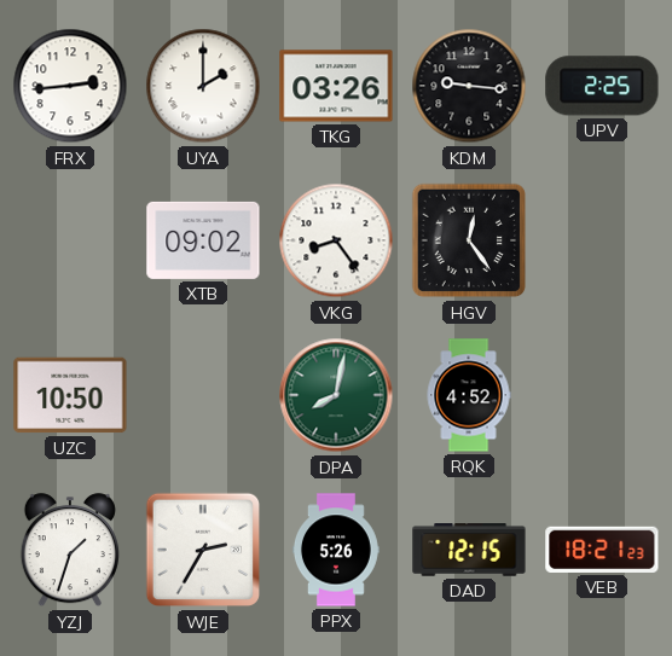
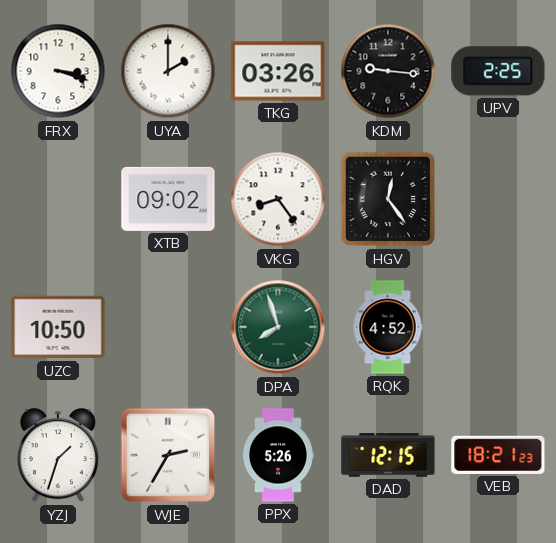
FRX: 2:44 -> 3:18
DPA: 8:02 -> 7:57
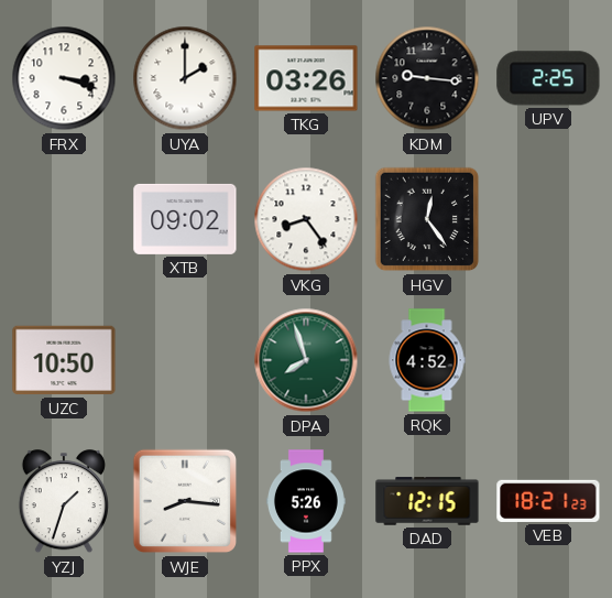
WJE: 2:35 -> 8:16
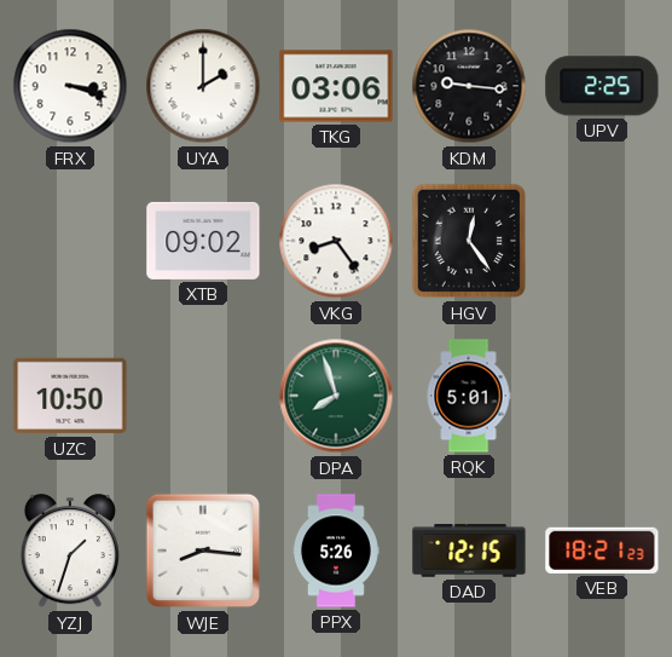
TKG: 03:26 -> 03:06
RQK: 4:52 -> 5:01
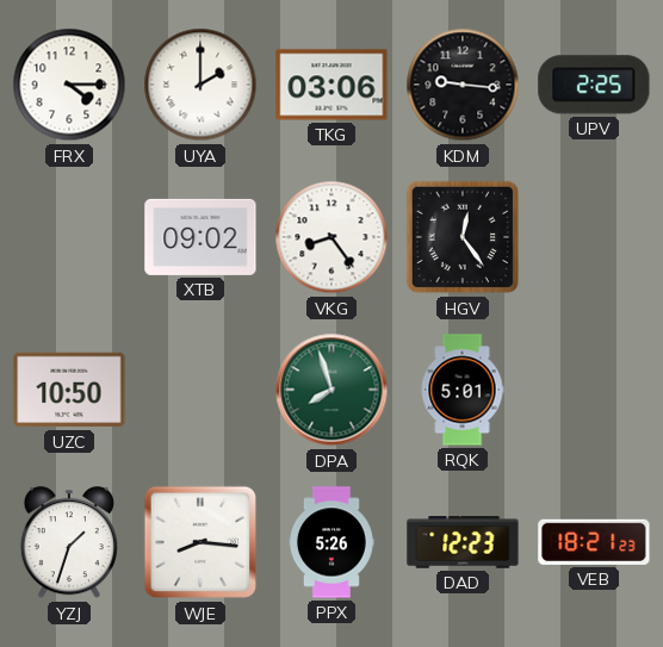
FRX: 3:18 -> 4:15
DAD: 12:15 -> 12:23
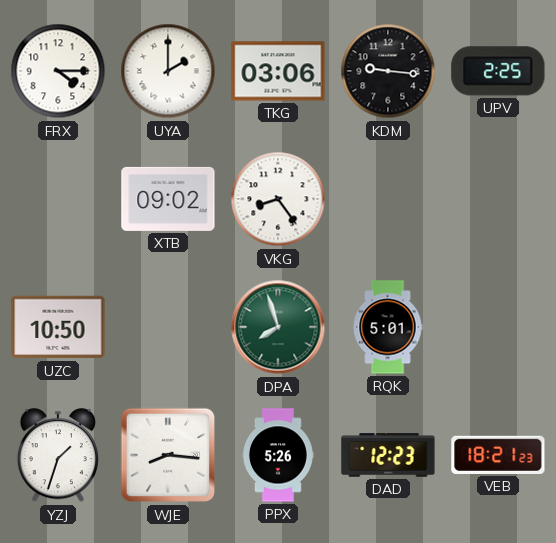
HGV: 12:24 -> none
